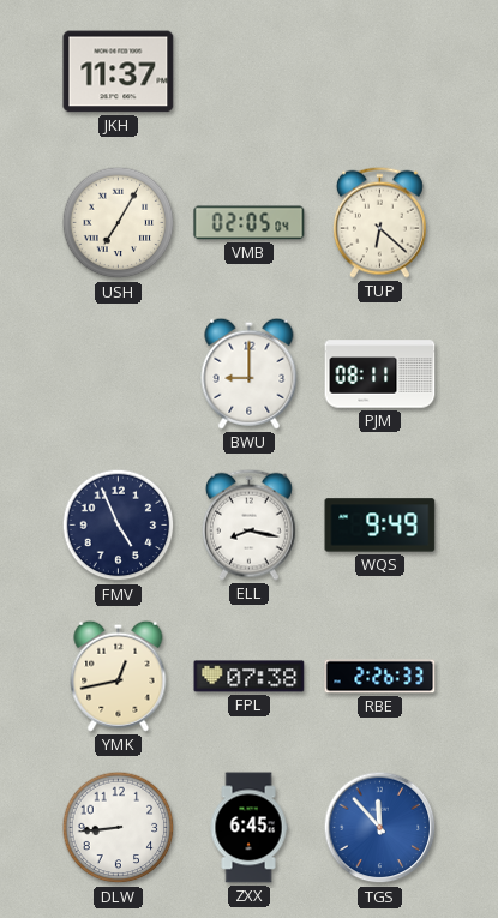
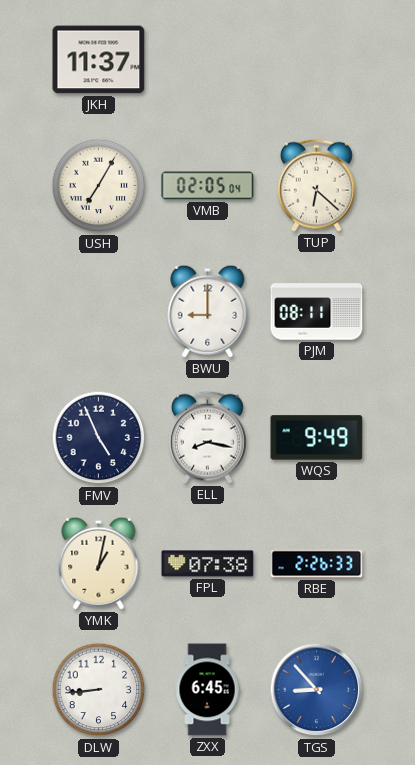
YMK: 12:43 -> 1:02
TGS: 11:53 -> 8:53
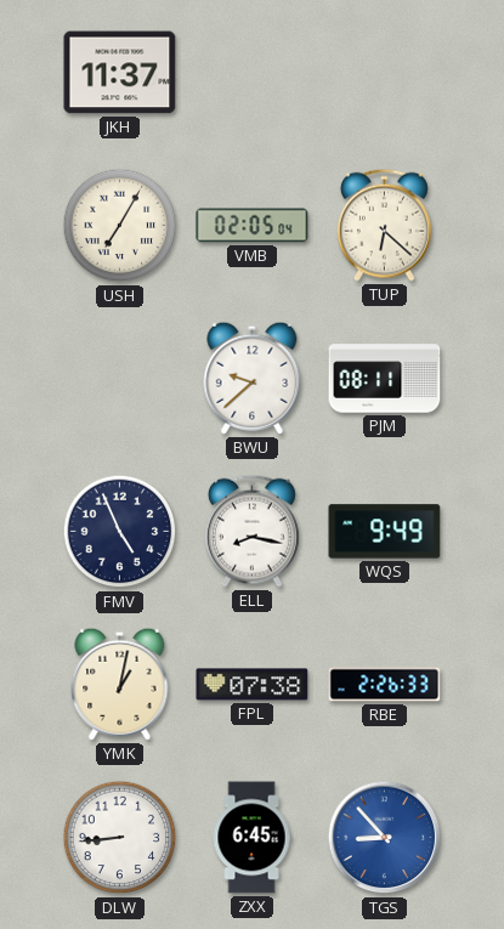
BWU: 9:00 -> 9:38
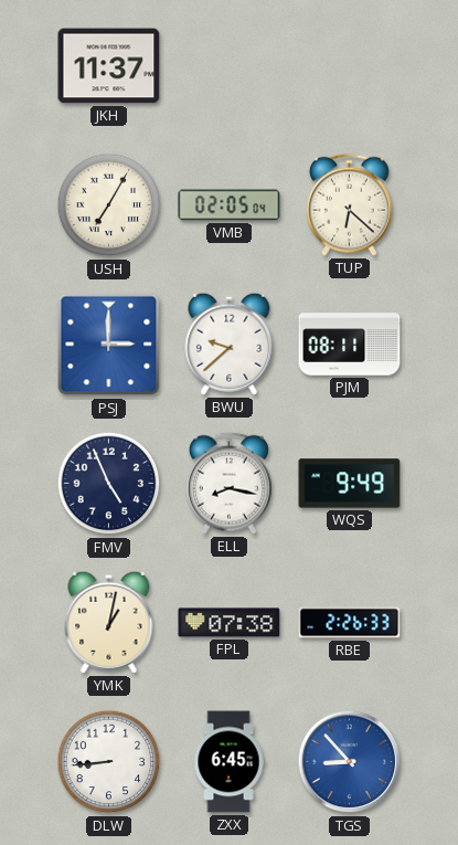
PSJ: none -> 3:00
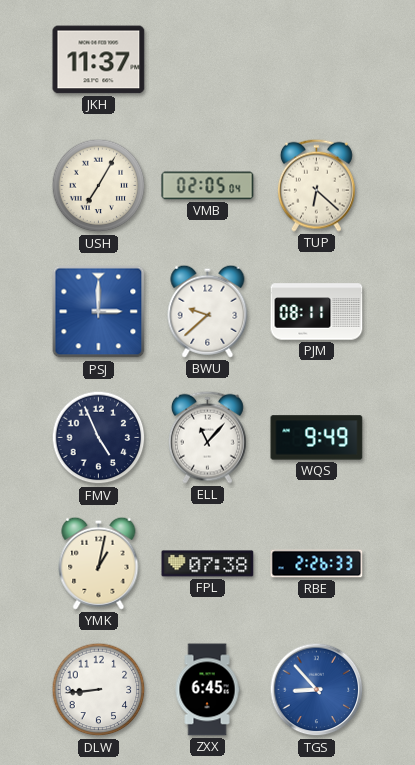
ELL: 8:17 -> 11:07
